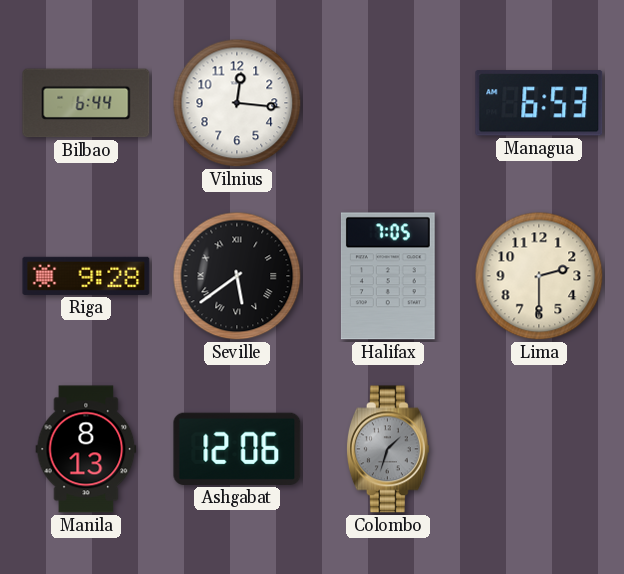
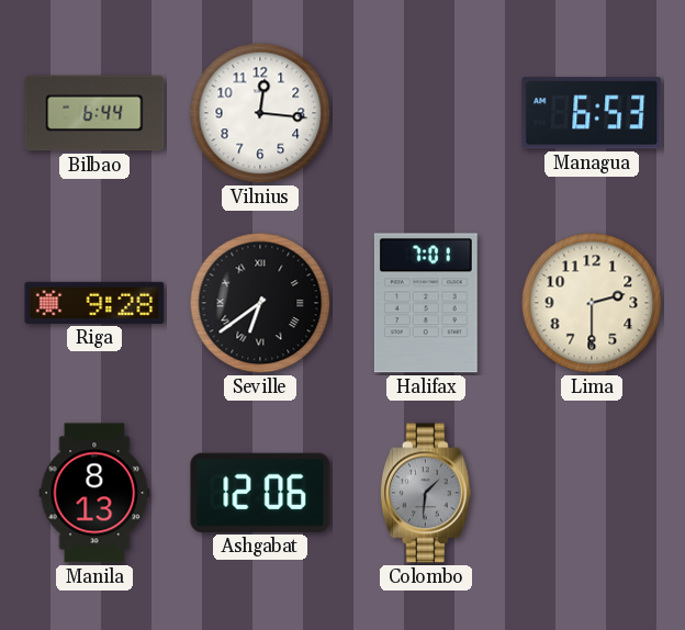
Seville: 5:39 -> 6:39
Halifax: 7:05 -> 7:01
Colombo: 1:33 -> 1:31
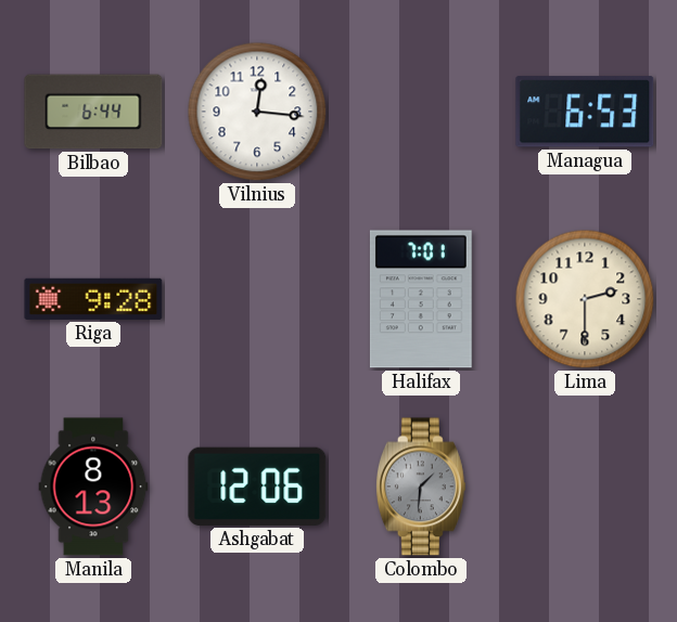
Seville: 6:39 -> none
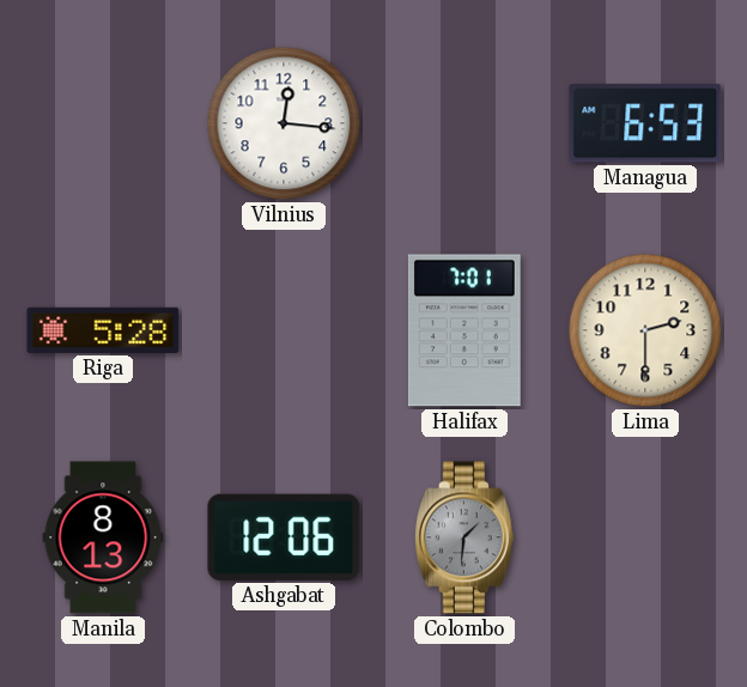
Bilbao: 6:44 -> none
Riga: 9:28 -> 5:28
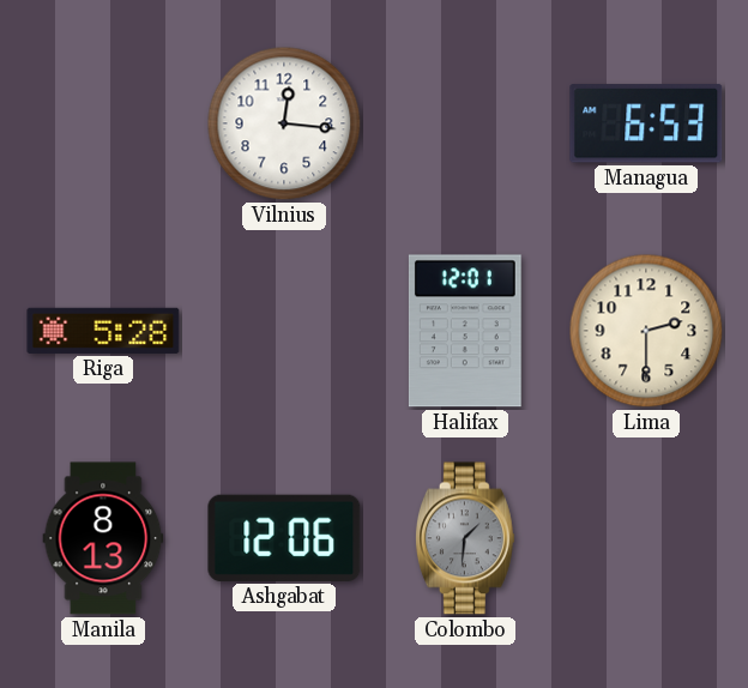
Halifax: 7:01 -> 12:01
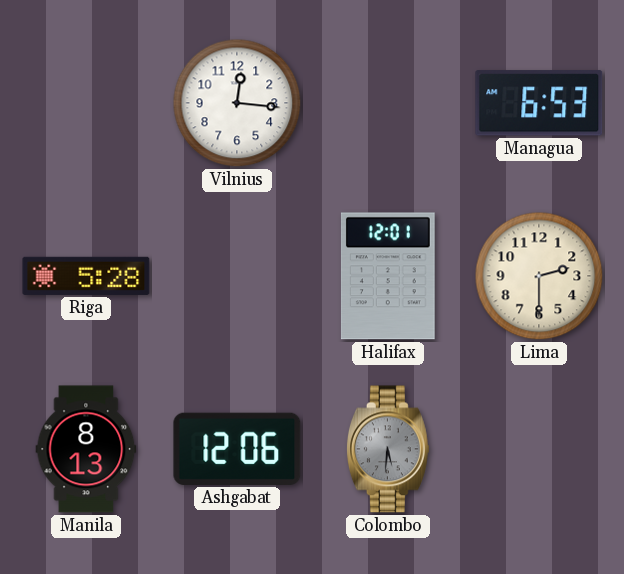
Colombo: 1:31 -> 5:31
